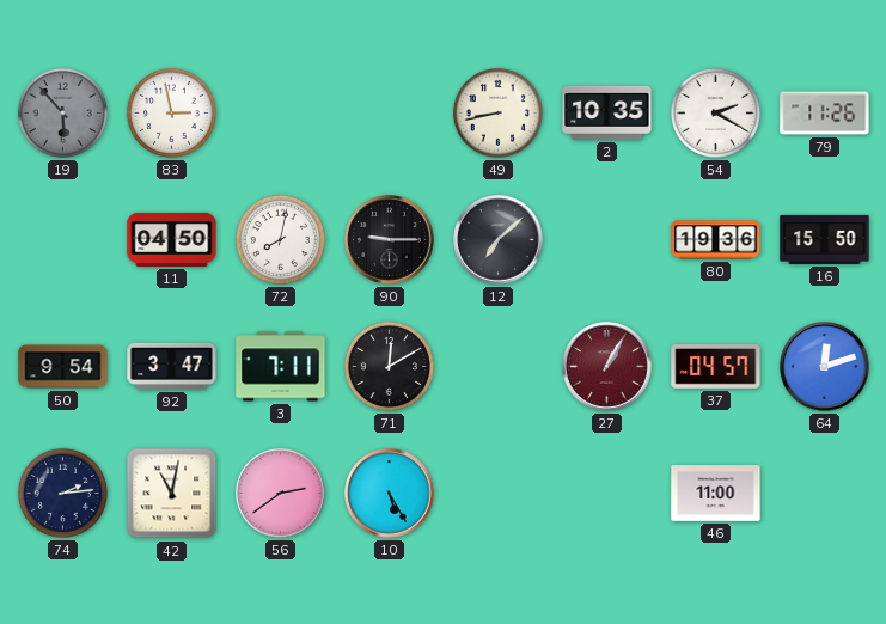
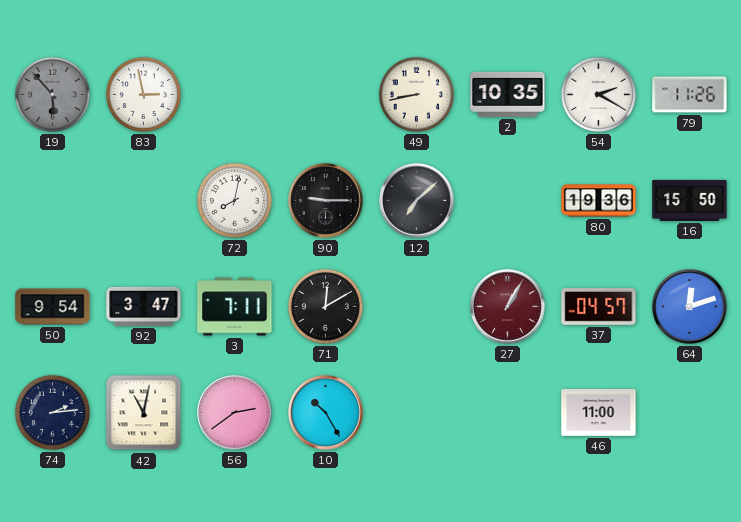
11: 04:50 -> none
10: 5:25 -> 10:25
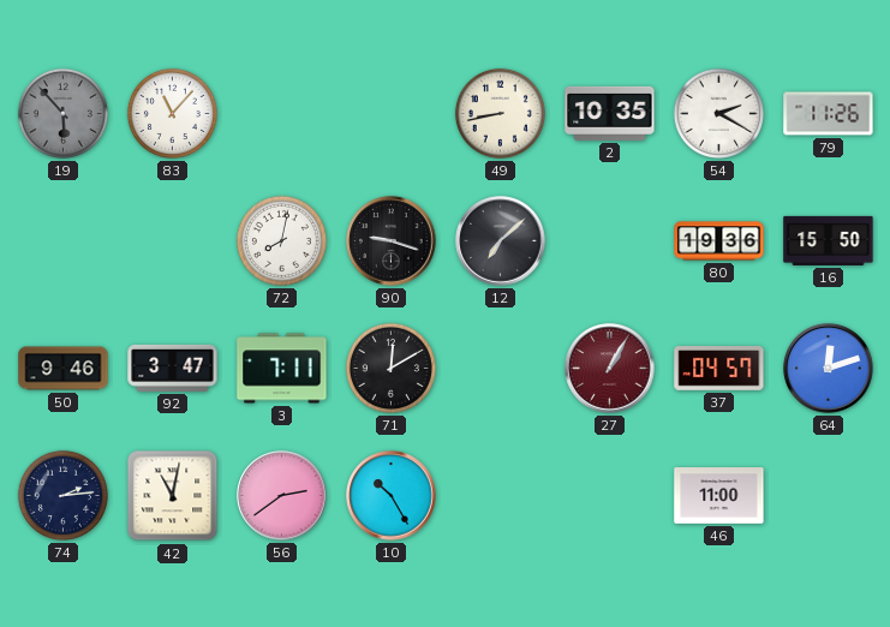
83: 2:58 -> 11:07
90: 9:15 -> 9:18
50: 9:54 -> 9:46
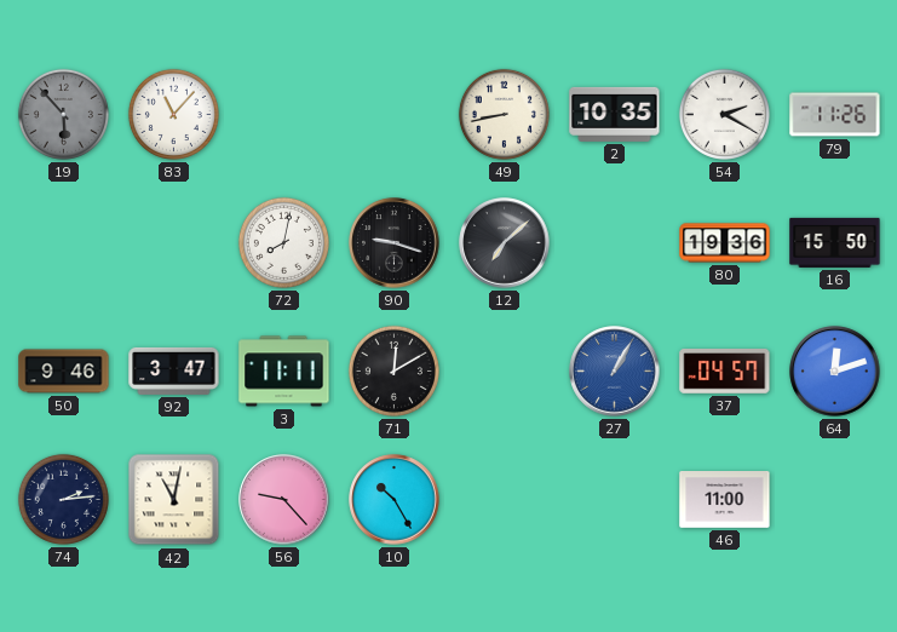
3: 7:11 -> 11:11
27 dial: burgundy -> blue
56: 2:39 -> 9:23
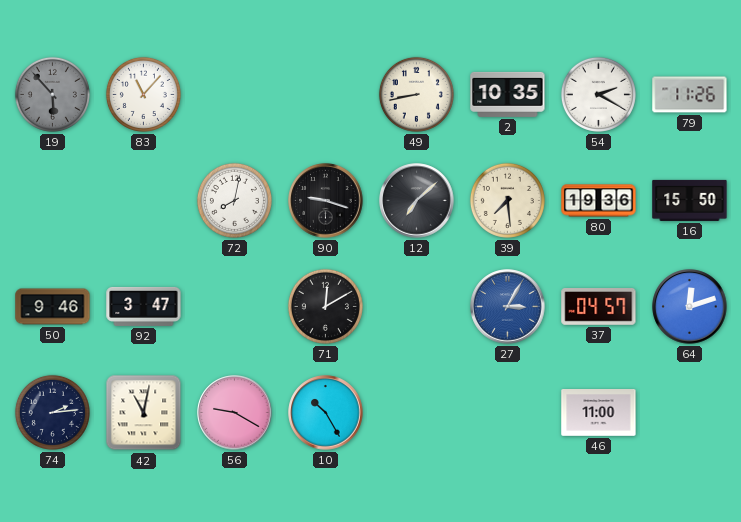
39: none -> 7:29
3: 11:11 -> none
27: 1:05 -> 3:05
56: 9:23 -> 9:20
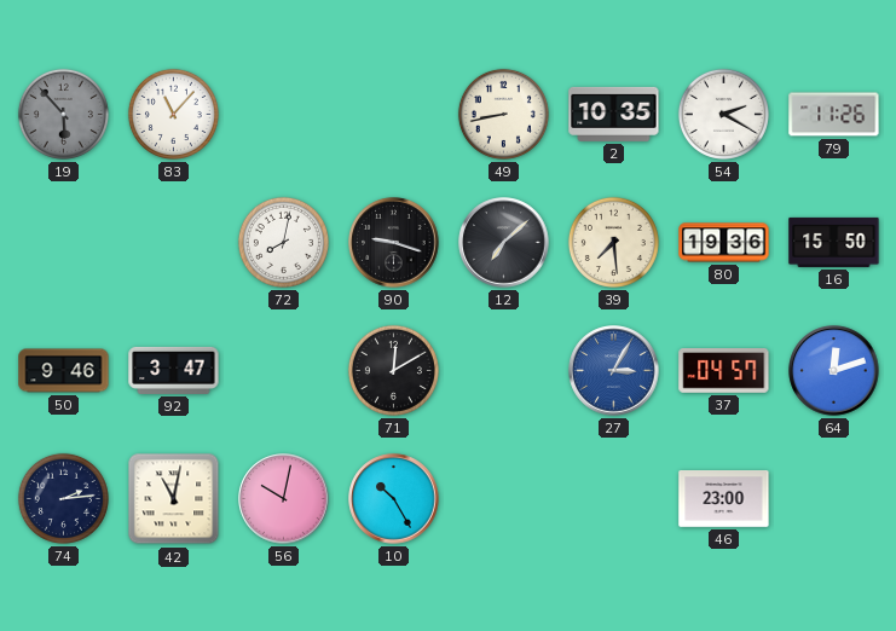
56: 9:20 -> 10:02
46: 11:00 -> 23:00
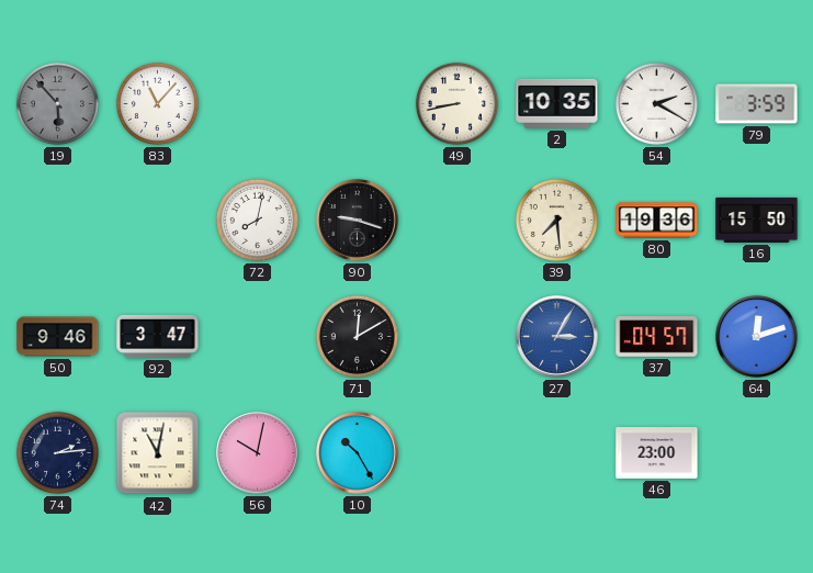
79: 11:26 -> 3:59
12: 7:08 -> none
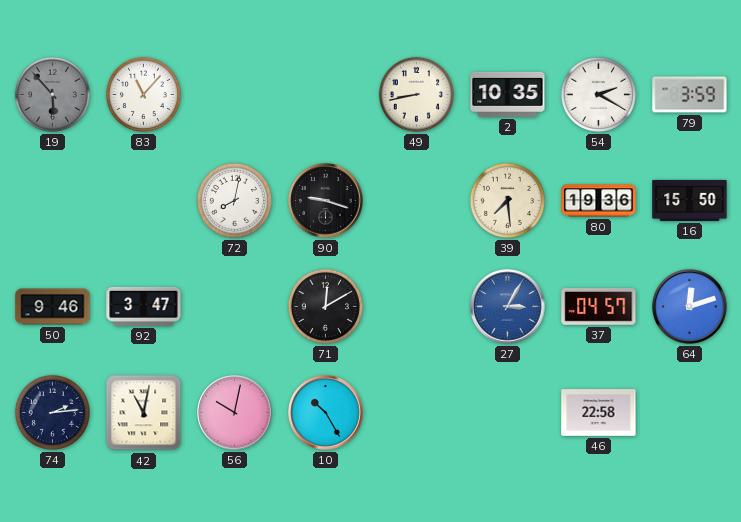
46: 23:00 -> 22:58
